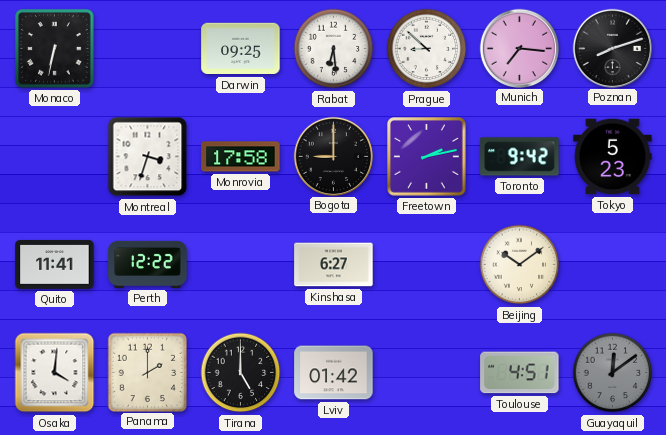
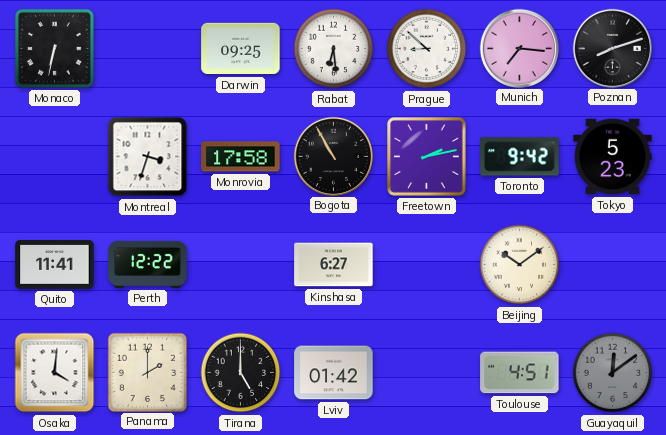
Bogota: 9:00 -> 10:55
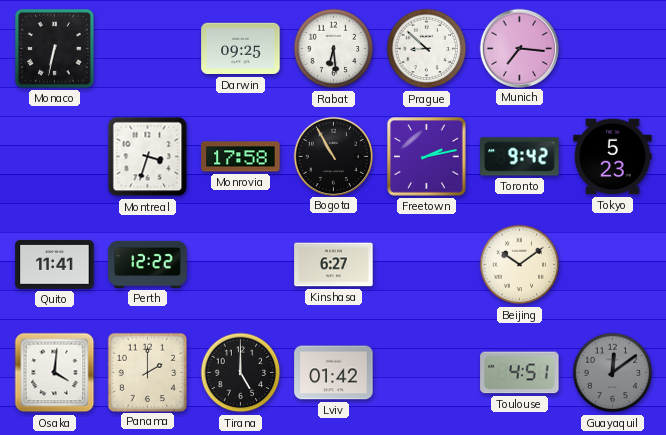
Poznan: 8:12 -> none
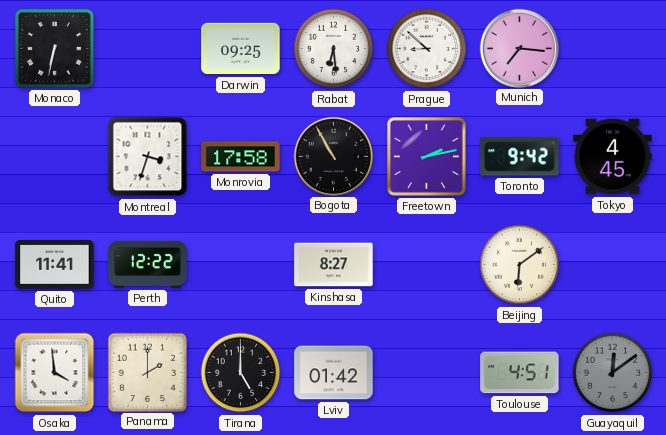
Tokyo: 5:23 -> 4:45
Kinshasa: 6:27 -> 8:27
Beijing: 10:09 -> 6:09
Osaka: 4:01 -> 3:59
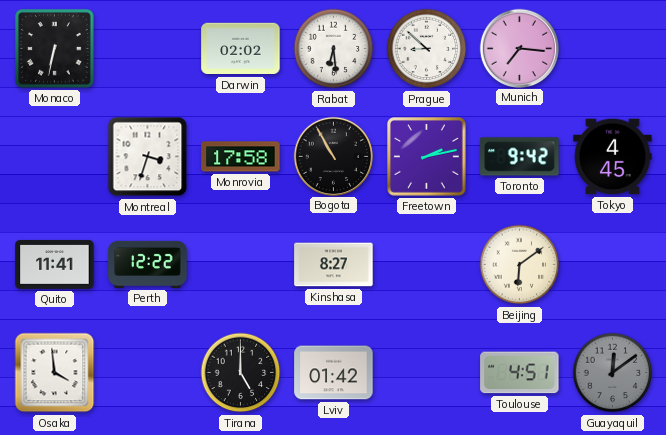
Darwin: 09:25 -> 02:02
Panama: 2:00 -> none
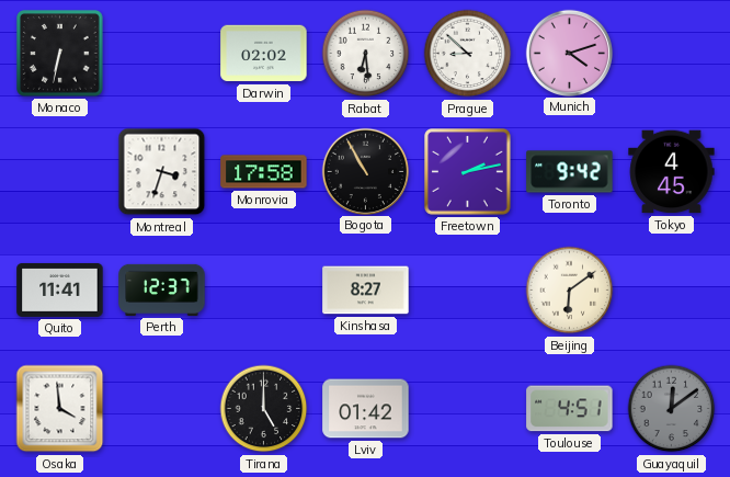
Munich: 7:16 -> 4:12
Perth: 12:22 -> 12:37
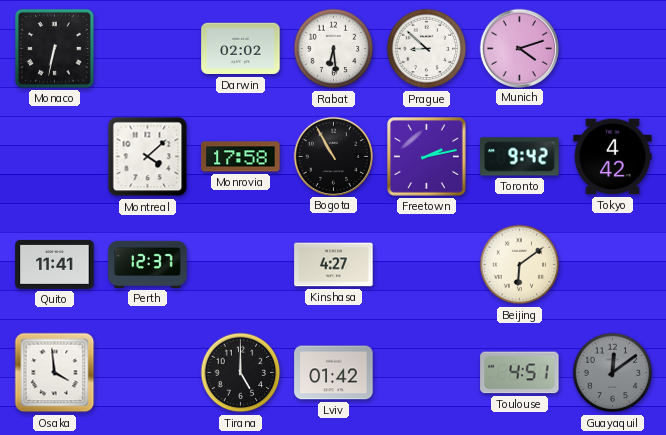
Montreal: 3:33 -> 4:08
Tokyo: 4:45 -> 4:42
Kinshasa: 8:27 -> 4:27
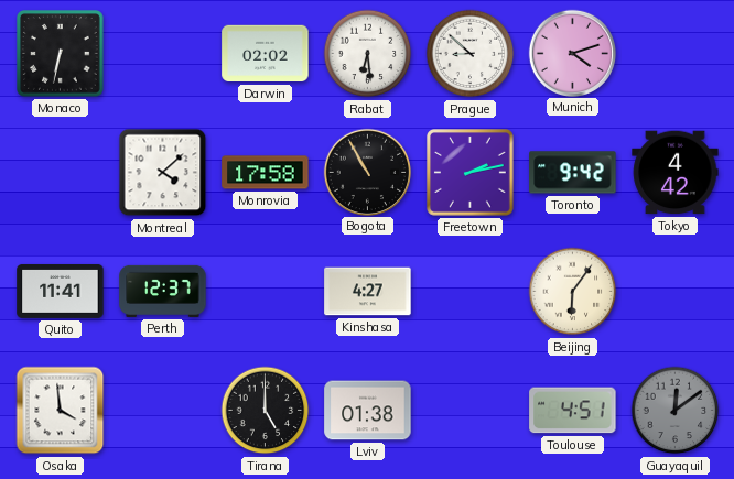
Beijing: 6:09 -> 6:06
Lviv: 01:42 -> 01:38
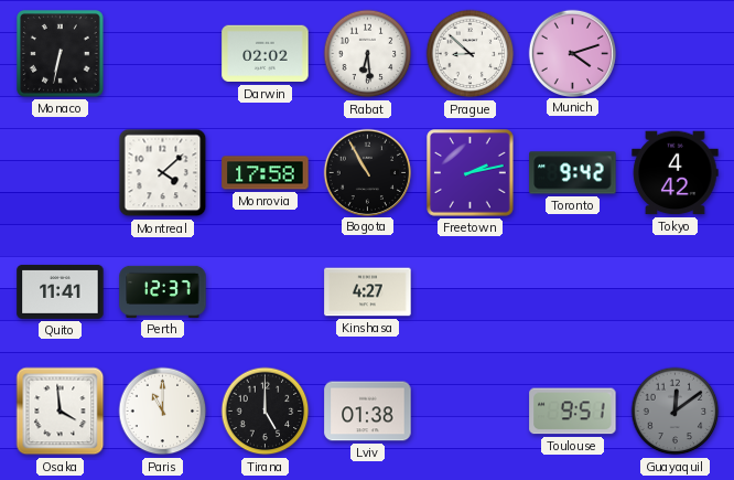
Beijing: 6:06 -> none
Paris: none -> 11:00
Toulouse: 4:51 -> 9:51
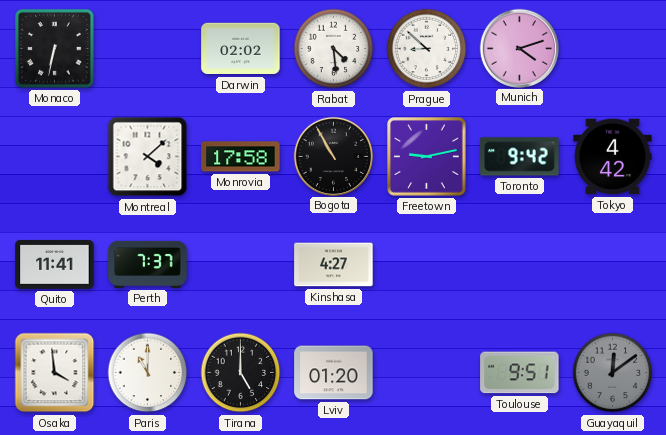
Rabat: 6:29 -> 4:29
Freetown: 2:13 -> 9:13
Perth: 12:37 -> 7:37
Lviv: 01:38 -> 01:20
